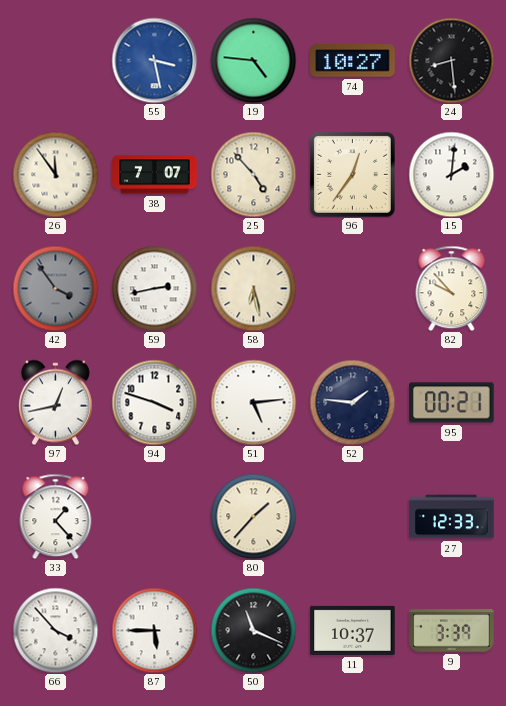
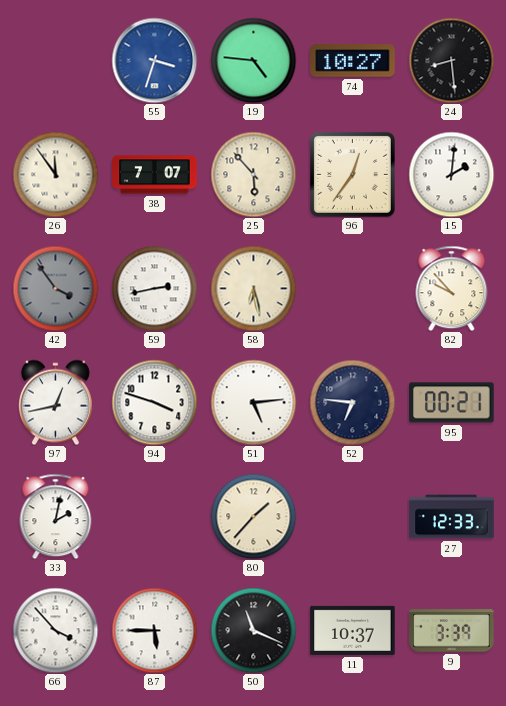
55: 3:28 -> 3:33
25: 4:53 -> 5:53
52: 1:46 -> 6:46
33: 1:23 -> 2:02
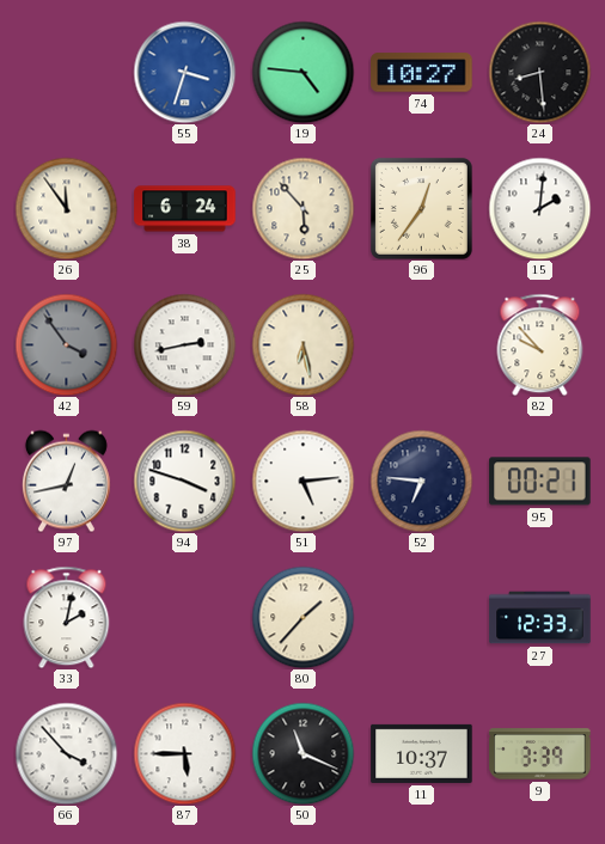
38: 7:07 -> 6:24
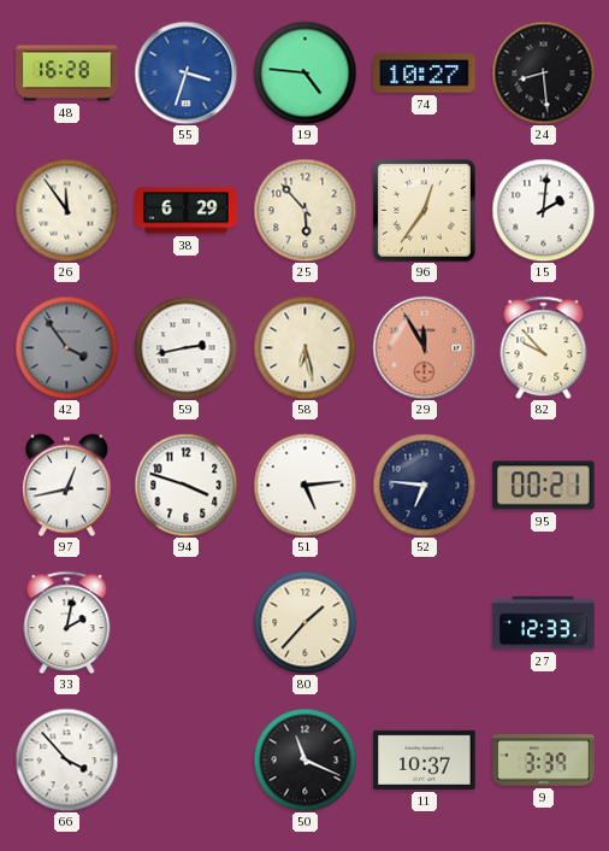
48: none -> 16:28
38: 6:24 -> 6:29
29: none -> 11:55
87: 5:45 -> none
